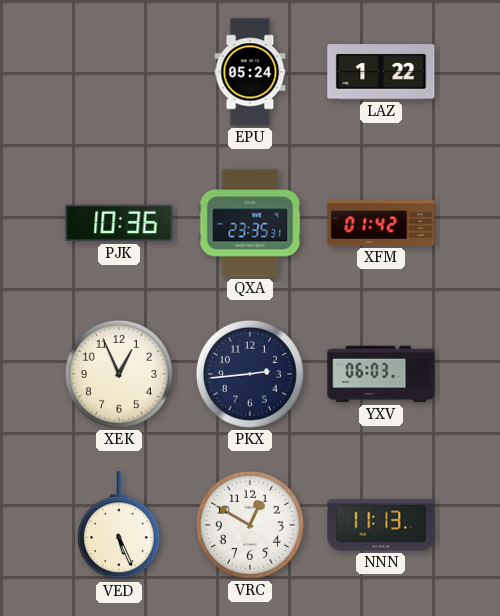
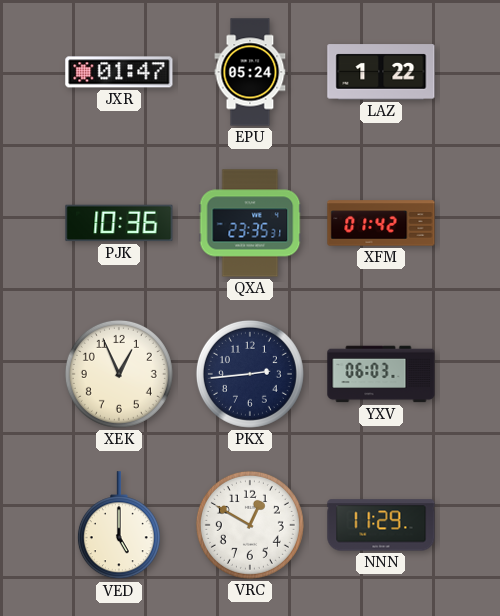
JXR: none -> 01:47
VED: 5:26 -> 5:00
NNN: 11:13 -> 11:29
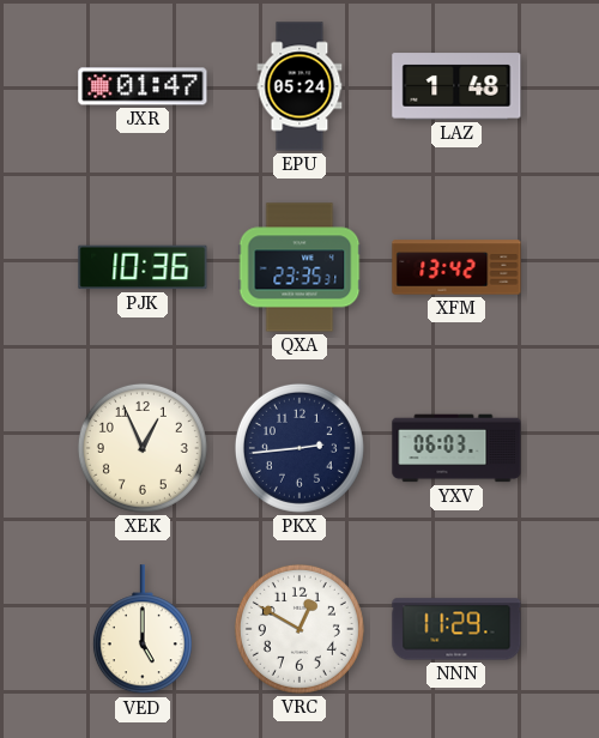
LAZ: 1:22 -> 1:48
XFM: 01:42 -> 13:42
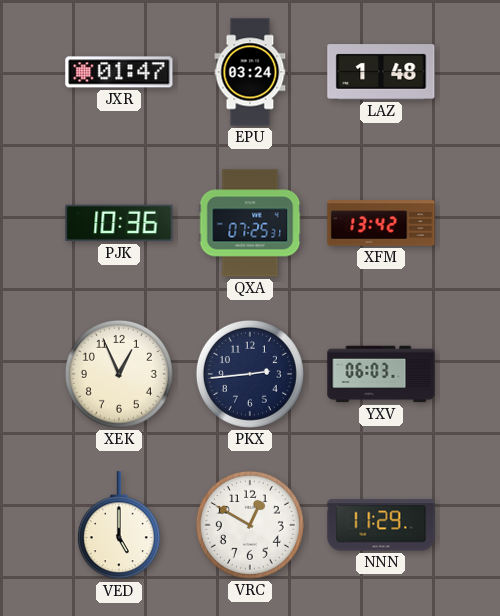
EPU: 05:24 -> 03:24
QXA: 23:35 -> 07:25
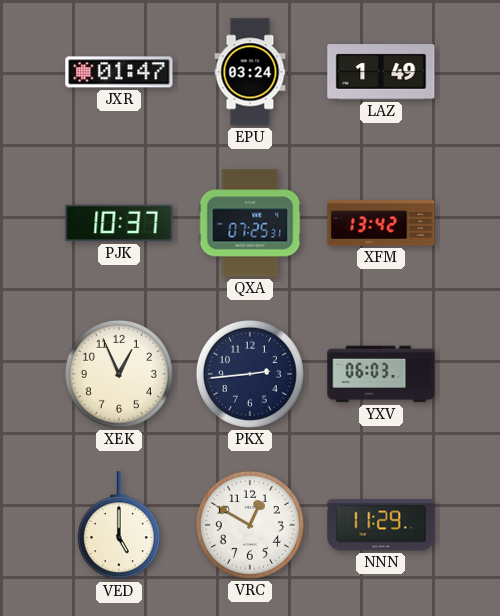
LAZ: 1:48 -> 1:49
PJK: 10:36 -> 10:37
